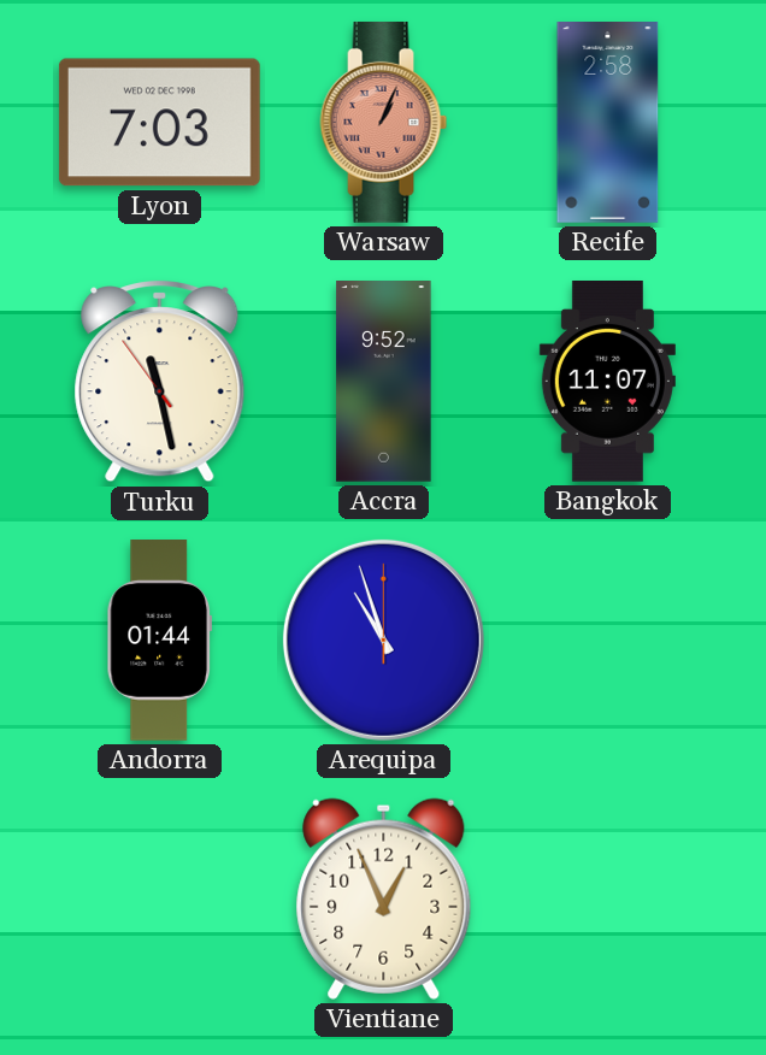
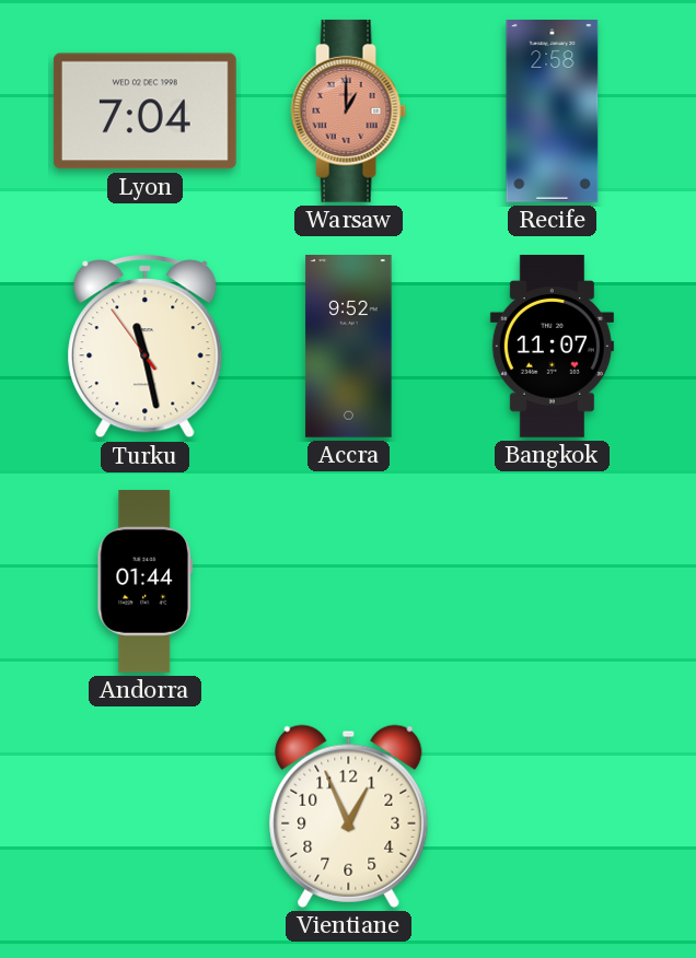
Lyon: 7:03 -> 7:04
Warsaw: 1:04 -> 1:00
Arequipa: 10:57 -> none
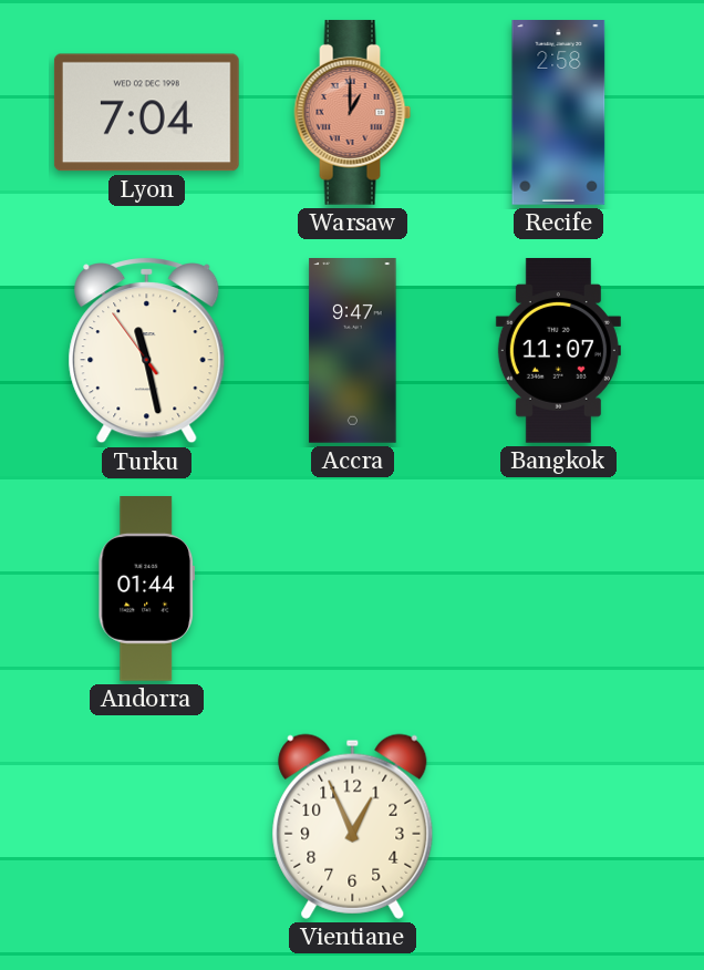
Accra: 9:52 -> 9:47
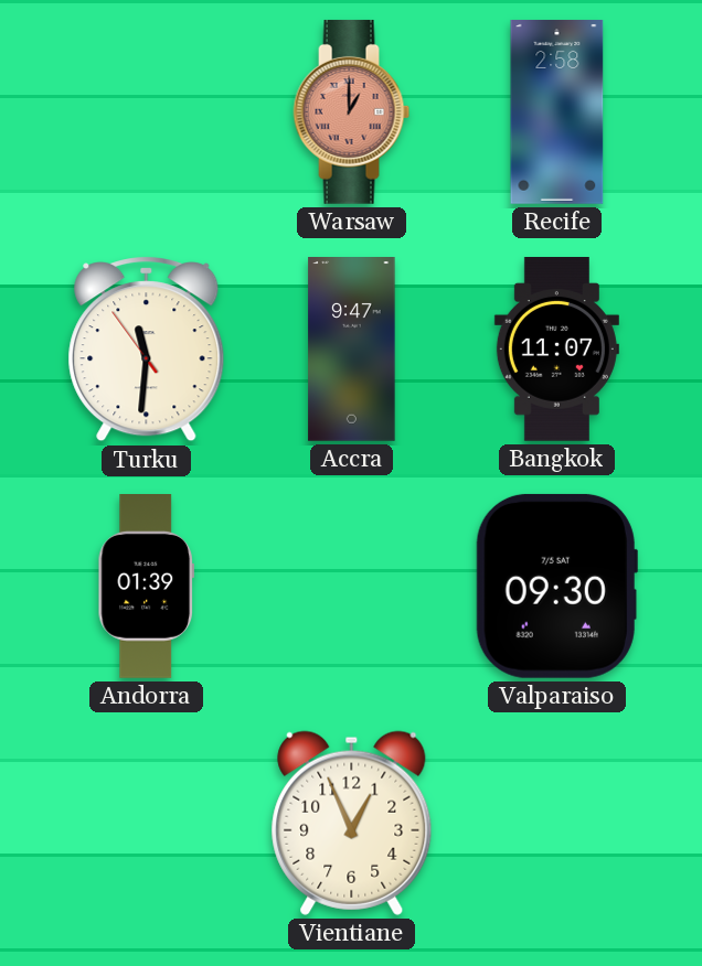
Lyon: 7:04 -> none
Turku: 11:27 -> 11:30
Andorra: 01:44 -> 01:39
Valparaiso: none -> 09:30
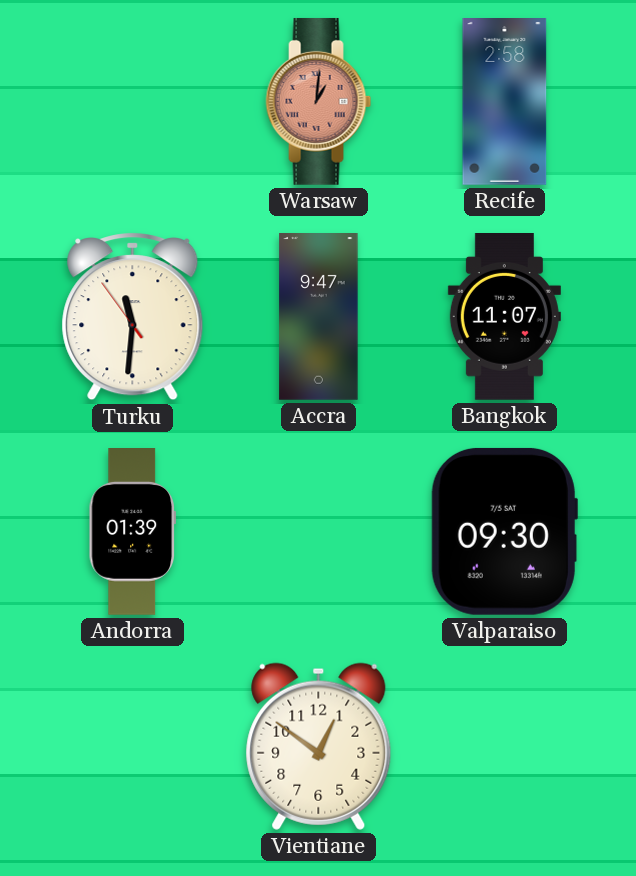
Warsaw: 1:00 -> 1:01
Vientiane: 12:56 -> 12:51
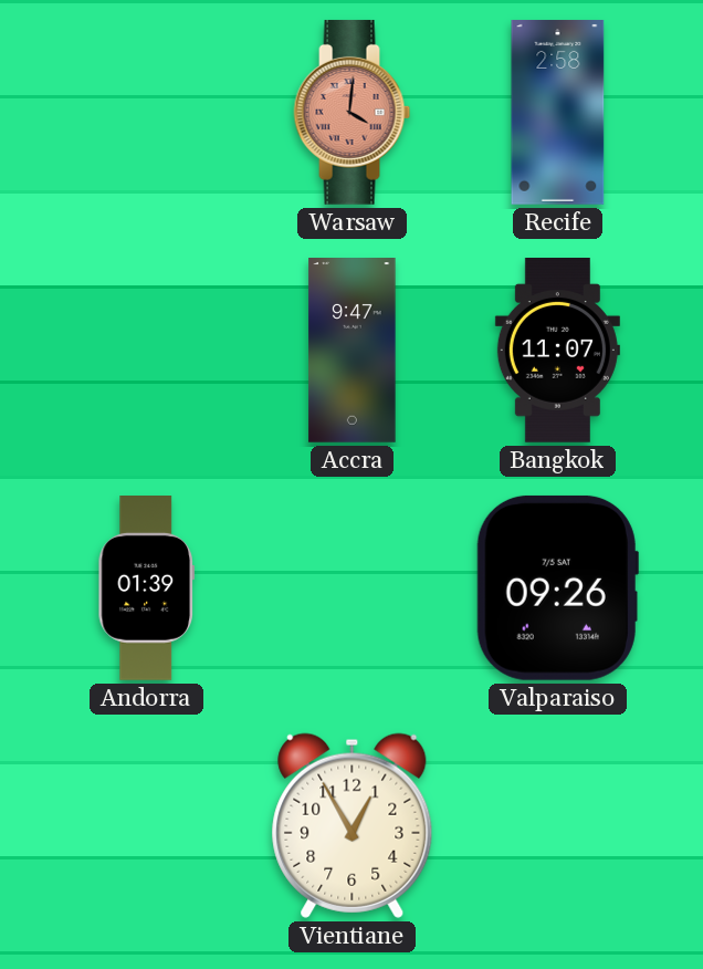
Warsaw: 1:01 -> 4:01
Turku: 11:30 -> none
Valparaiso: 09:30 -> 09:26
Vientiane: 12:51 -> 12:55
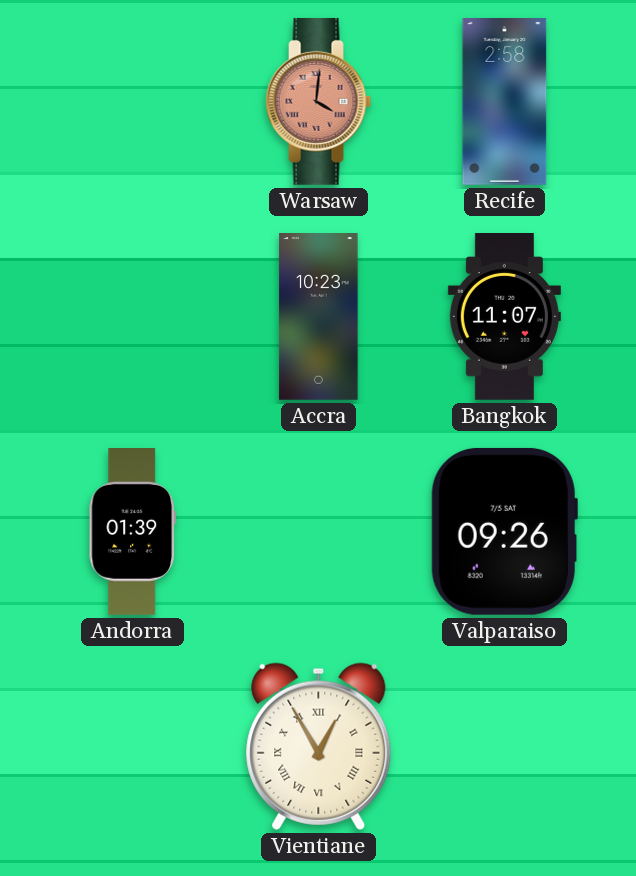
Accra: 9:47 -> 10:23
Vientiane numerals: Arabic -> Roman
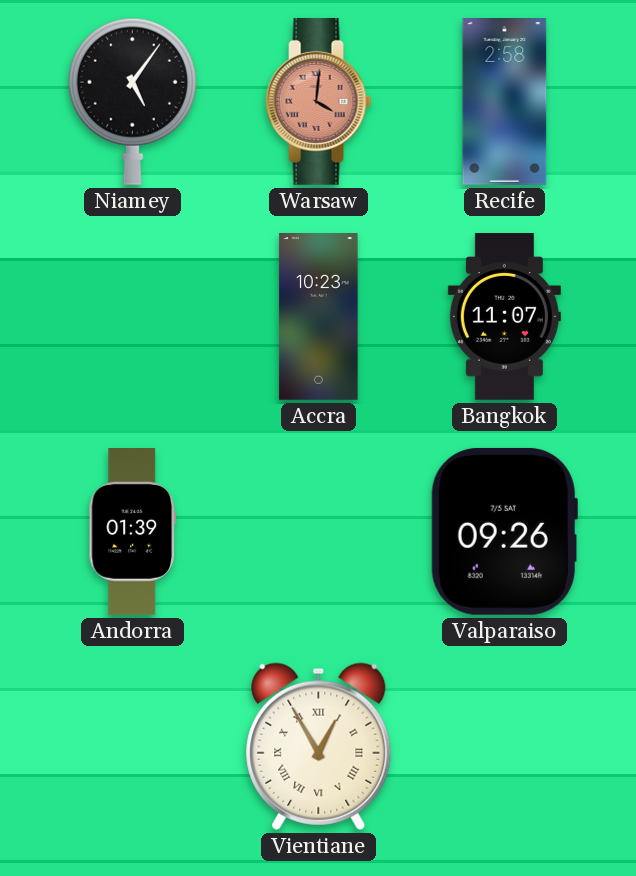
Niamey: none -> 5:06
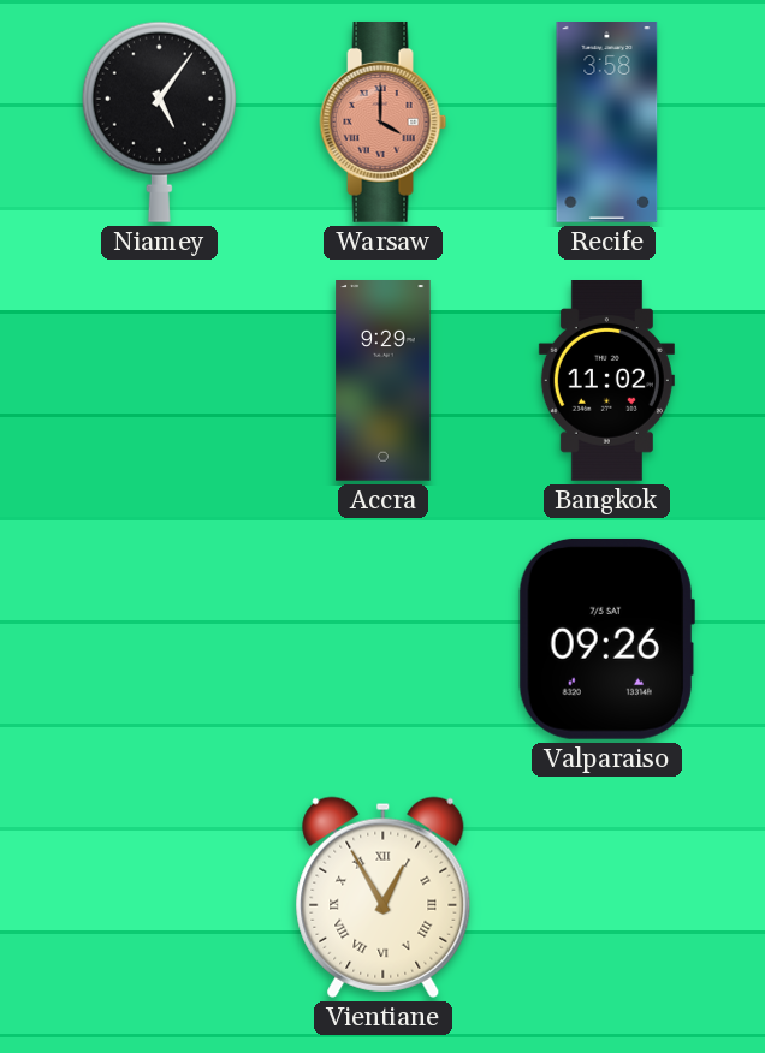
Warsaw: 4:01 -> 4:00
Recife: 2:58 -> 3:58
Accra: 10:23 -> 9:29
Bangkok: 11:07 -> 11:02
Andorra: 01:39 -> none
